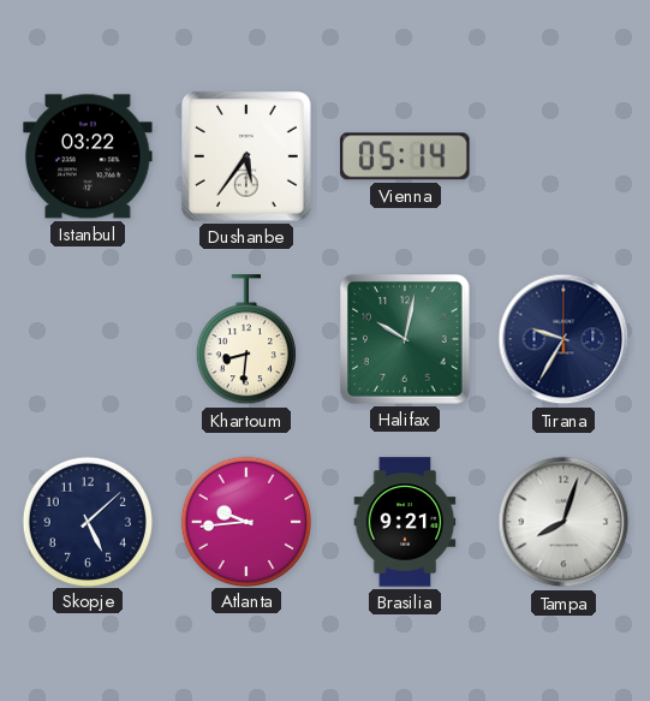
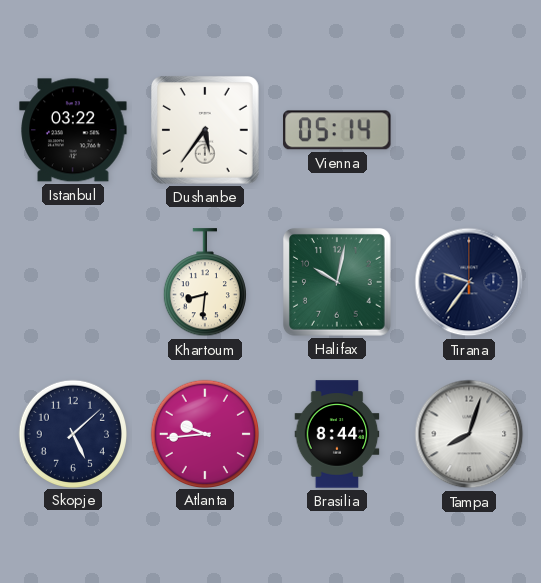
Tirana: 9:35 -> 9:36
Brasilia: 9:21 -> 8:44
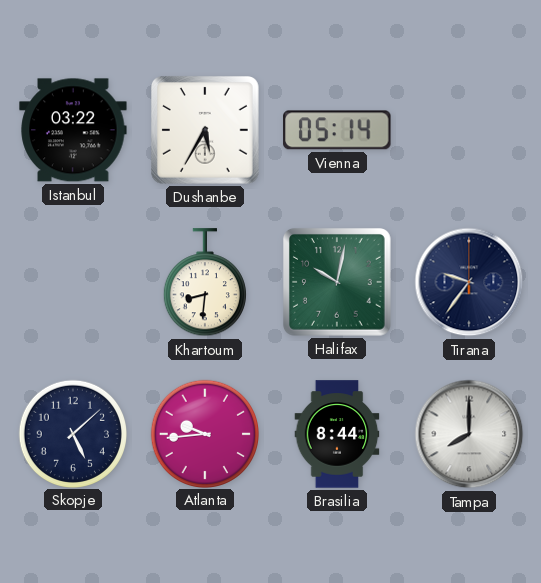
Dushanbe: 5:36 -> 5:35
Tampa: 8:03 -> 8:00
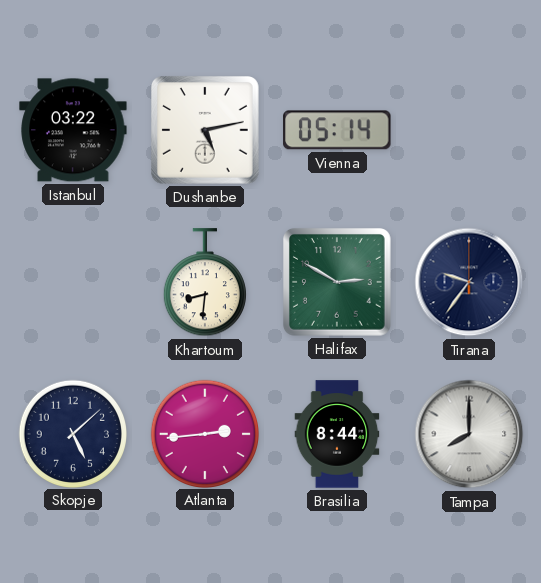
Dushanbe: 5:35 -> 5:13
Halifax: 10:02 -> 2:50
Atlanta: 9:44 -> 2:44
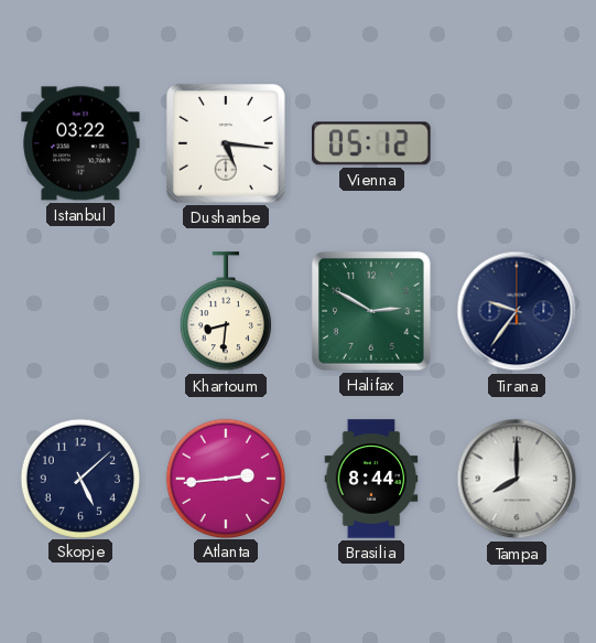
Dushanbe: 5:13 -> 5:16
Vienna: 05:14 -> 05:12
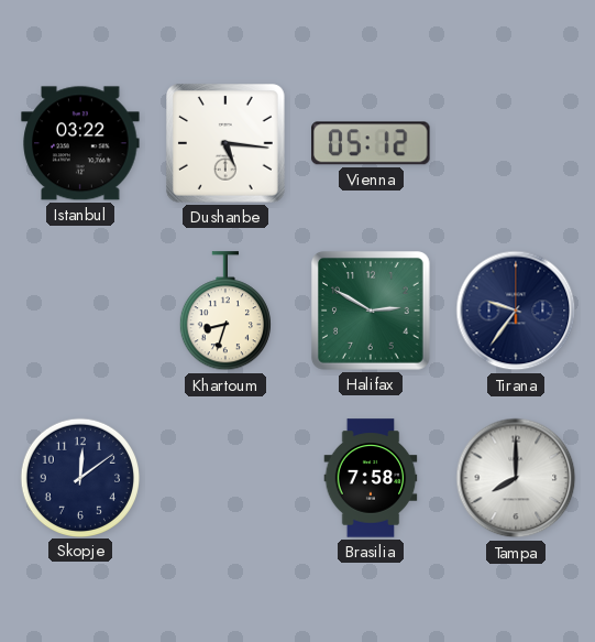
Khartoum: 8:31 -> 8:33
Skopje: 5:08 -> 12:09
Atlanta: 2:44 -> none
Brasilia: 8:44 -> 7:58
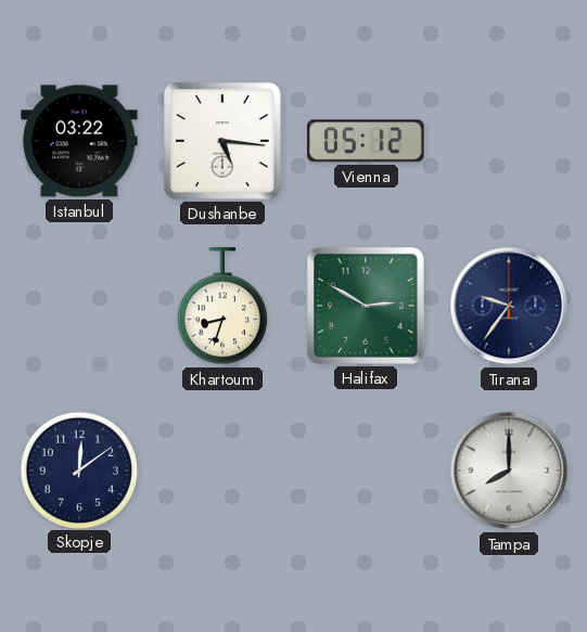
Brasilia: 7:58 -> none
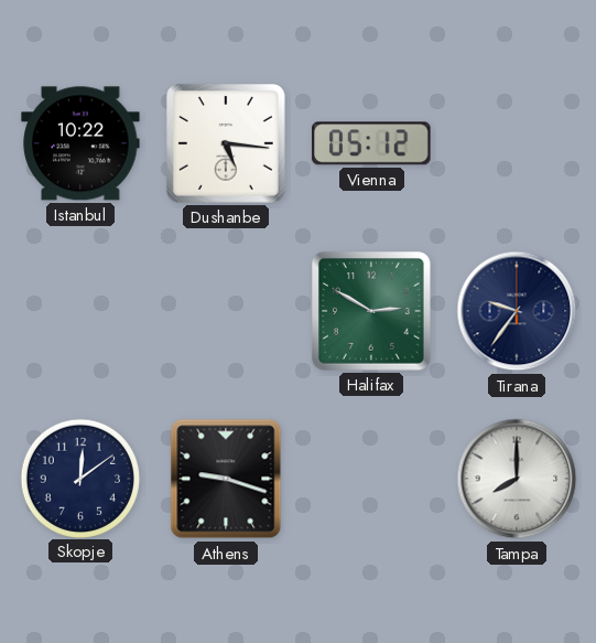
Istanbul: 03:22 -> 10:22
Khartoum: 8:33 -> none
Athens: none -> 9:18
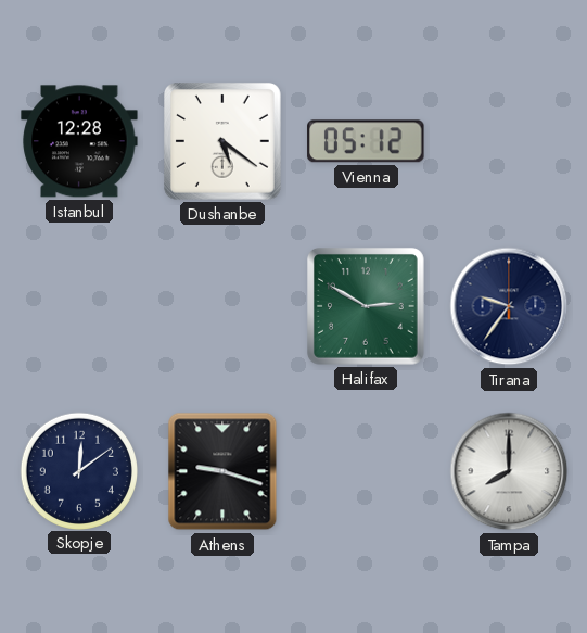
Istanbul: 10:22 -> 12:28
Dushanbe: 5:16 -> 5:21
